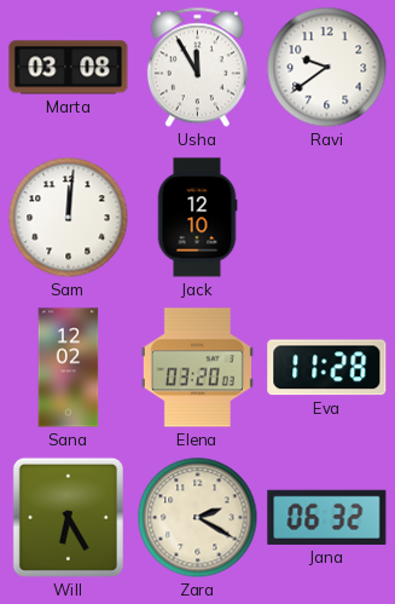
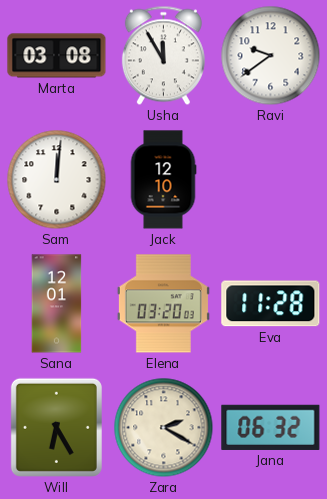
Sana: 12:02 -> 12:01
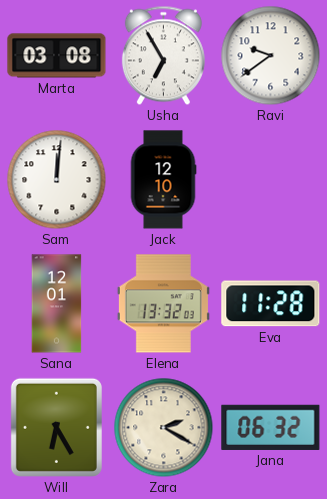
Usha: 11:55 -> 6:55
Elena: 03:20 -> 13:32
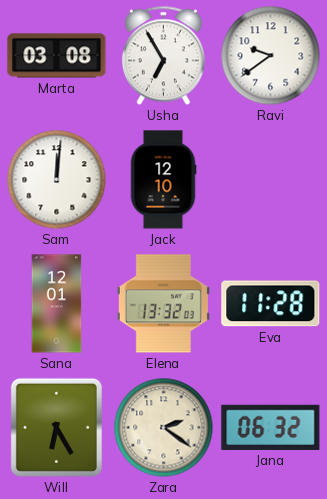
Zara: 2:20 -> 2:21
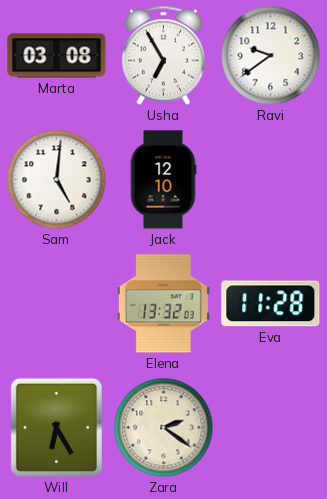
Sam: 12:01 -> 5:01
Sana: 12:01 -> none
Jana: 06:32 -> none
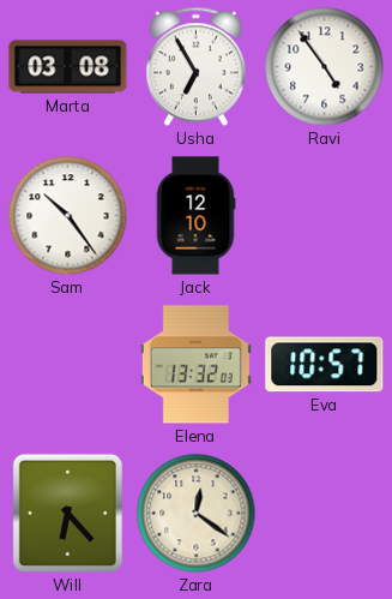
Ravi: 9:39 -> 4:54
Sam: 5:01 -> 10:24
Eva: 11:28 -> 10:57
Will: 6:25 -> 6:23
Zara: 2:21 -> 12:21
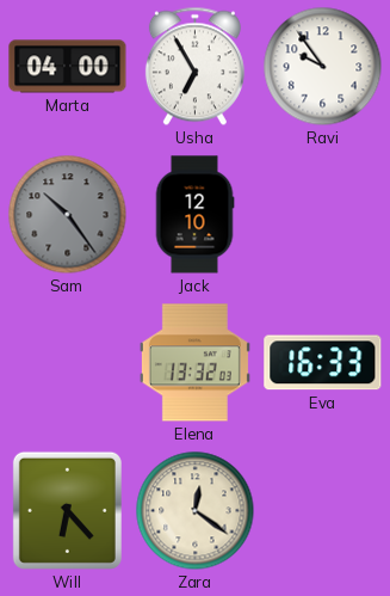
Marta: 03:08 -> 04:00
Ravi: 4:54 -> 9:54
Sam dial: white -> grey
Eva: 10:57 -> 16:33
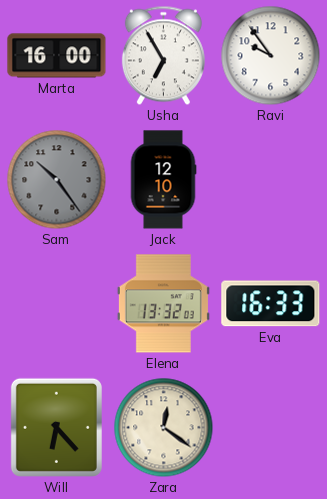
Marta: 04:00 -> 16:00
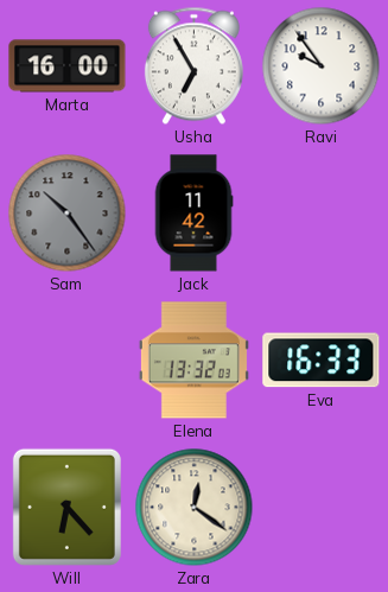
Jack: 12:10 -> 11:42
